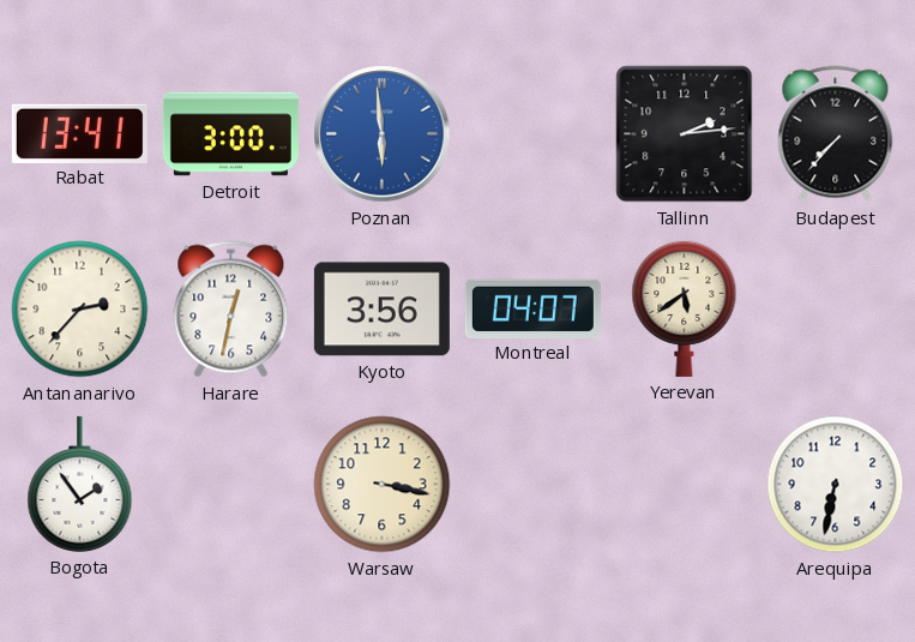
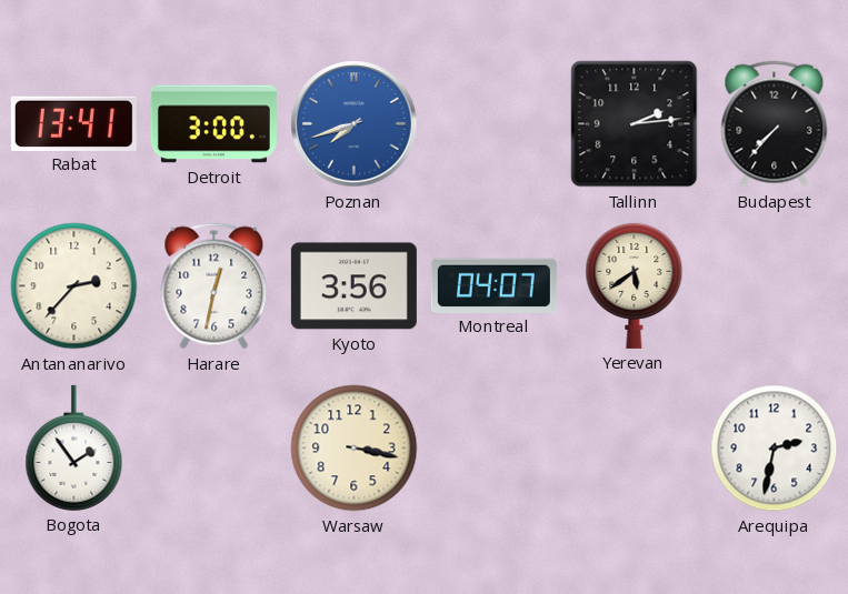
Poznan: 5:59 -> 7:42
Arequipa: 6:32 -> 2:32
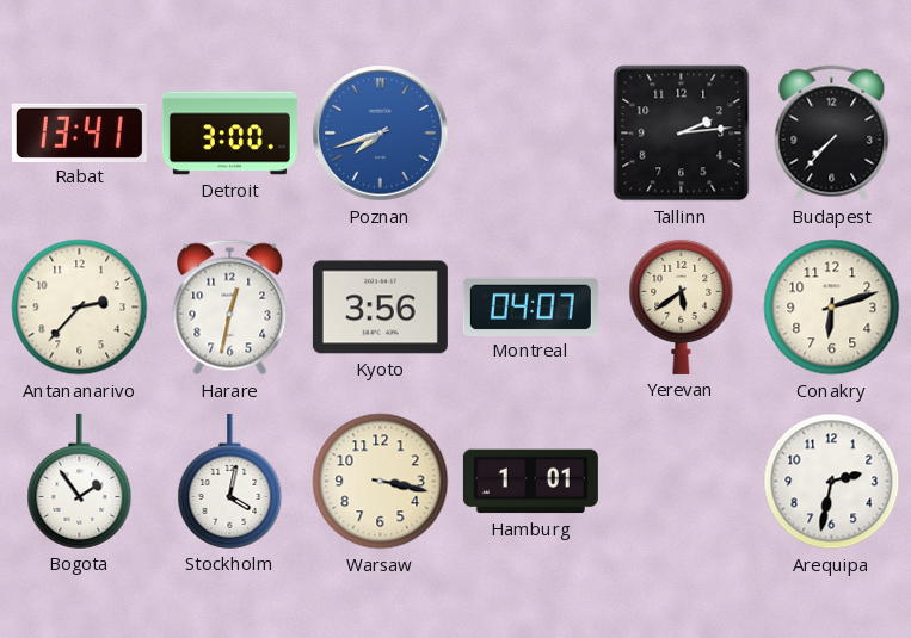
Conakry: none -> 6:12
Stockholm: none -> 4:02
Hamburg: none -> 1:01
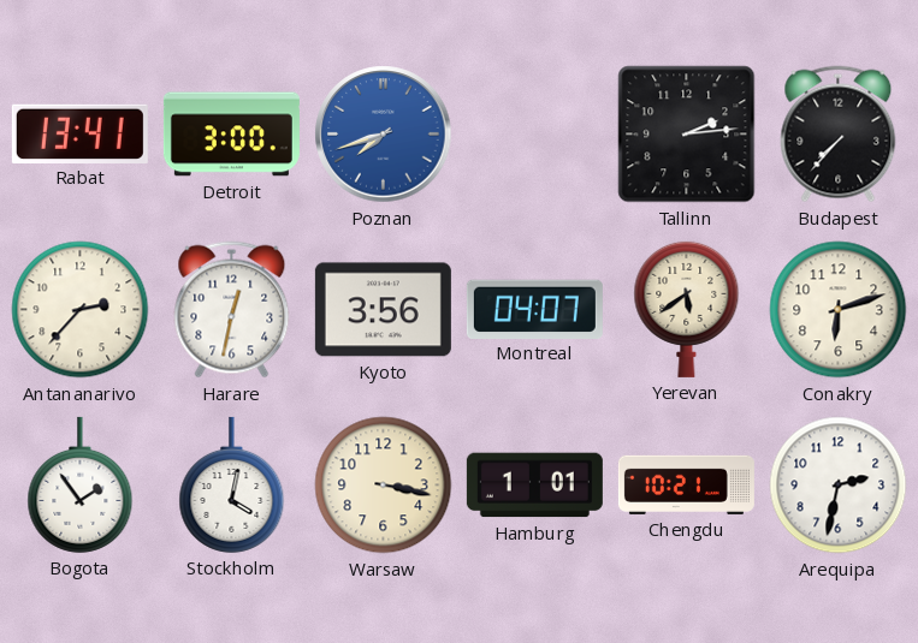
Chengdu: none -> 10:21
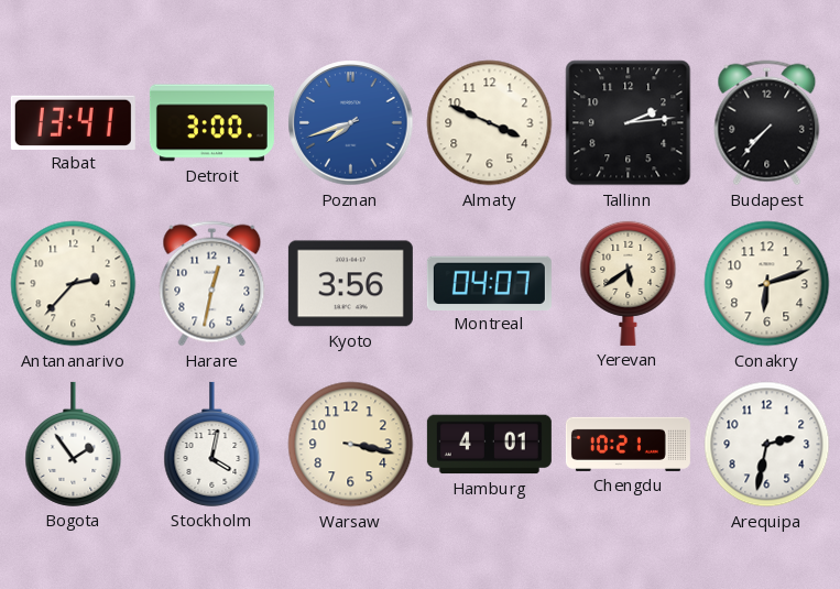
Almaty: none -> 3:49
Hamburg: 1:01 -> 4:01
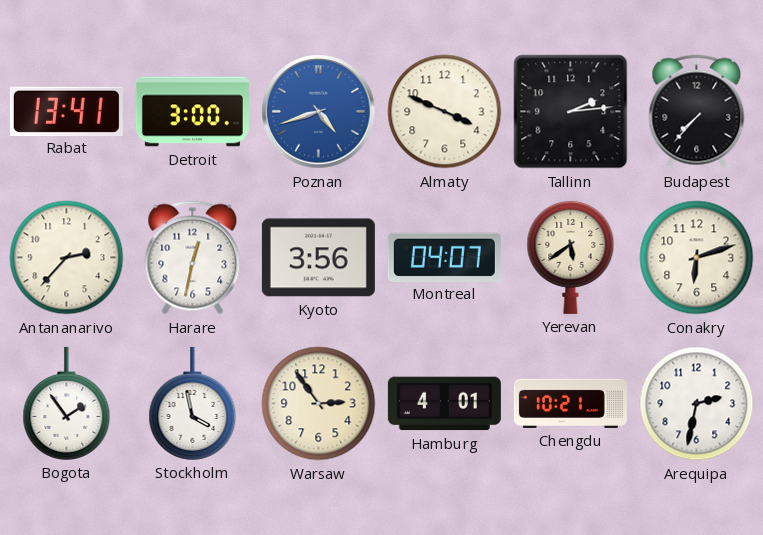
Poznan: 7:42 -> 4:42
Stockholm: 4:02 -> 3:58
Warsaw: 3:17 -> 2:54
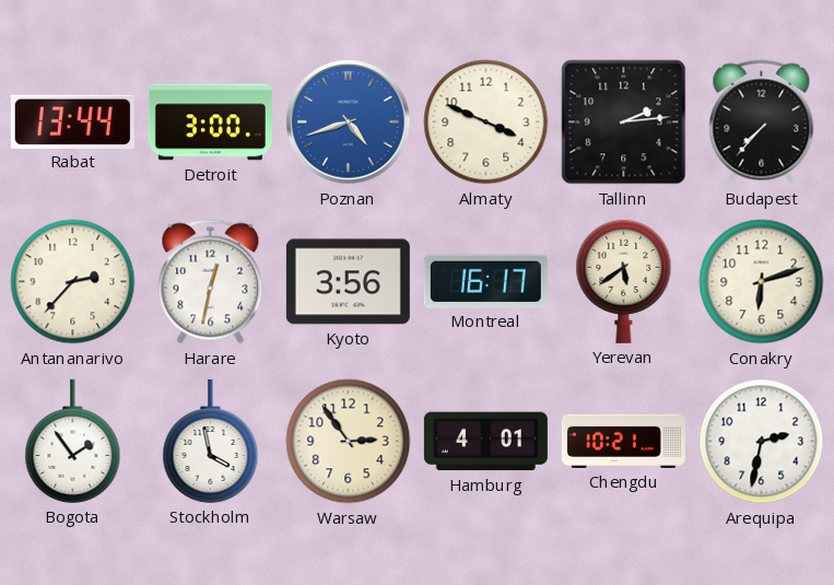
Rabat: 13:41 -> 13:44
Montreal: 04:07 -> 16:17
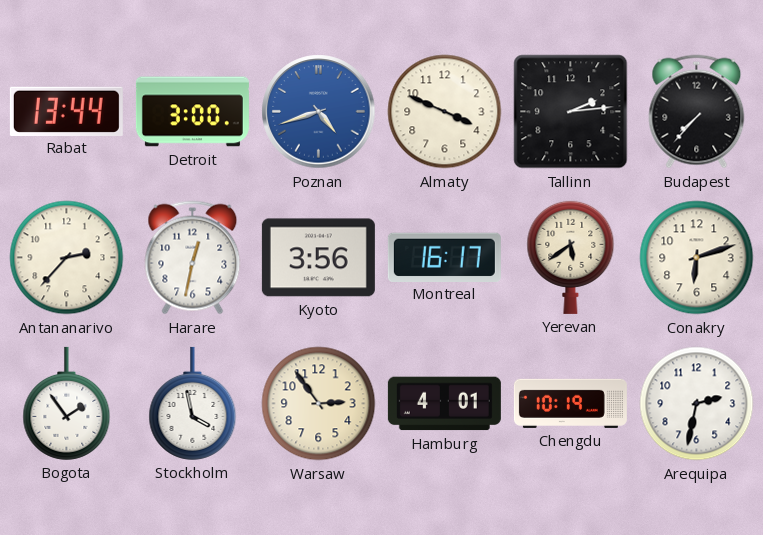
Chengdu: 10:21 -> 10:19
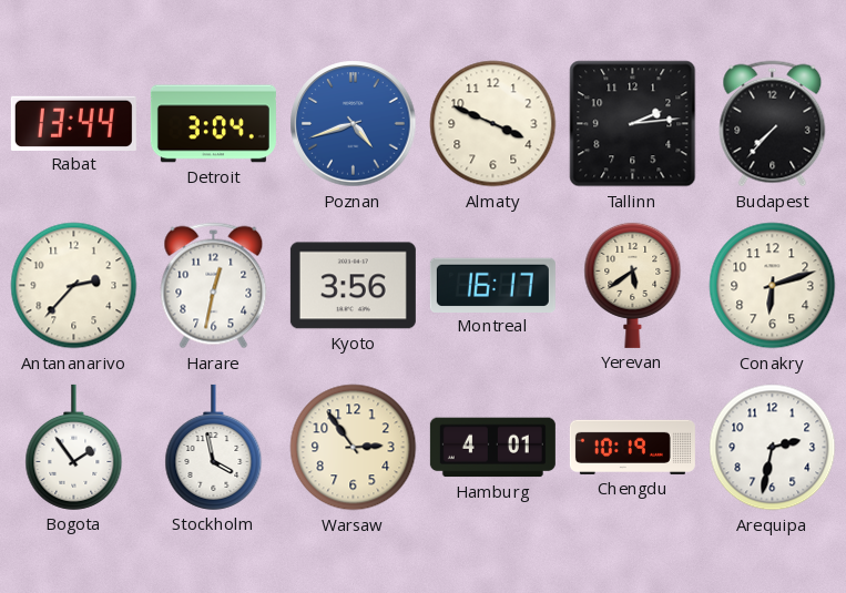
Detroit: 3:00 -> 3:04
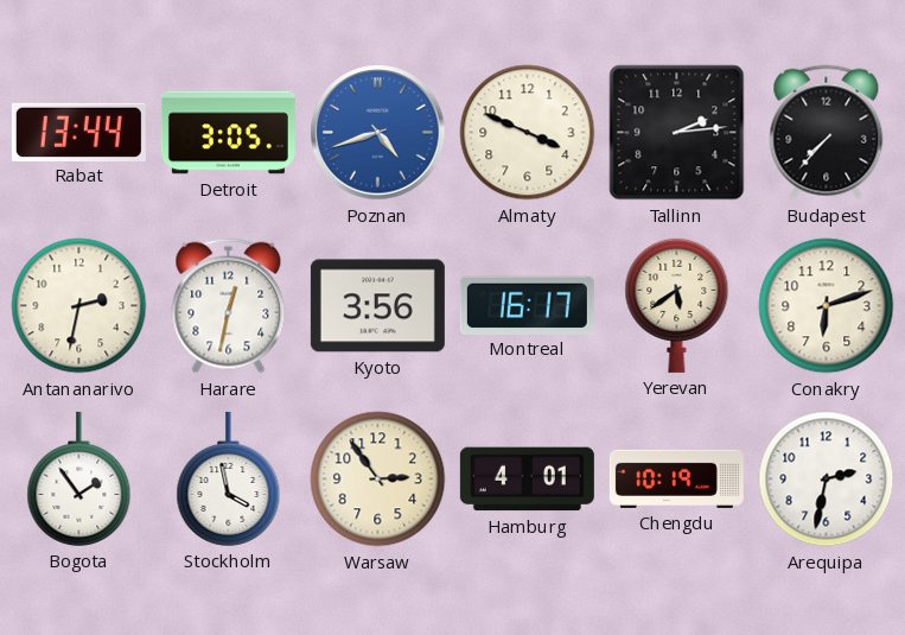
Detroit: 3:04 -> 3:05
Antananarivo: 2:37 -> 2:32
